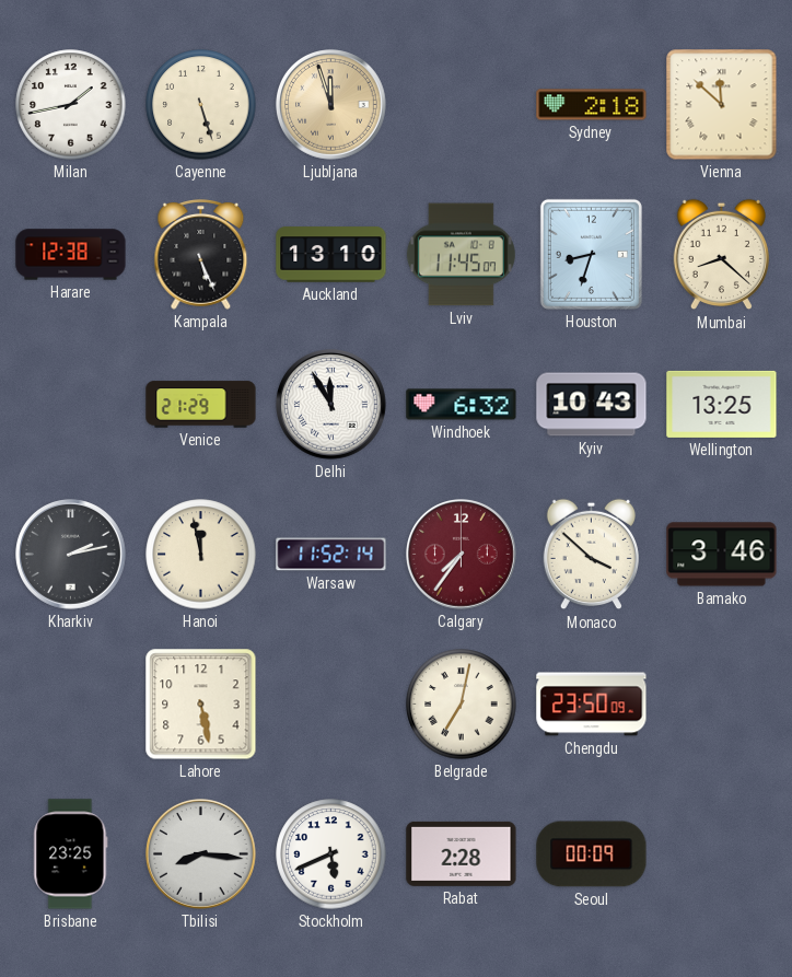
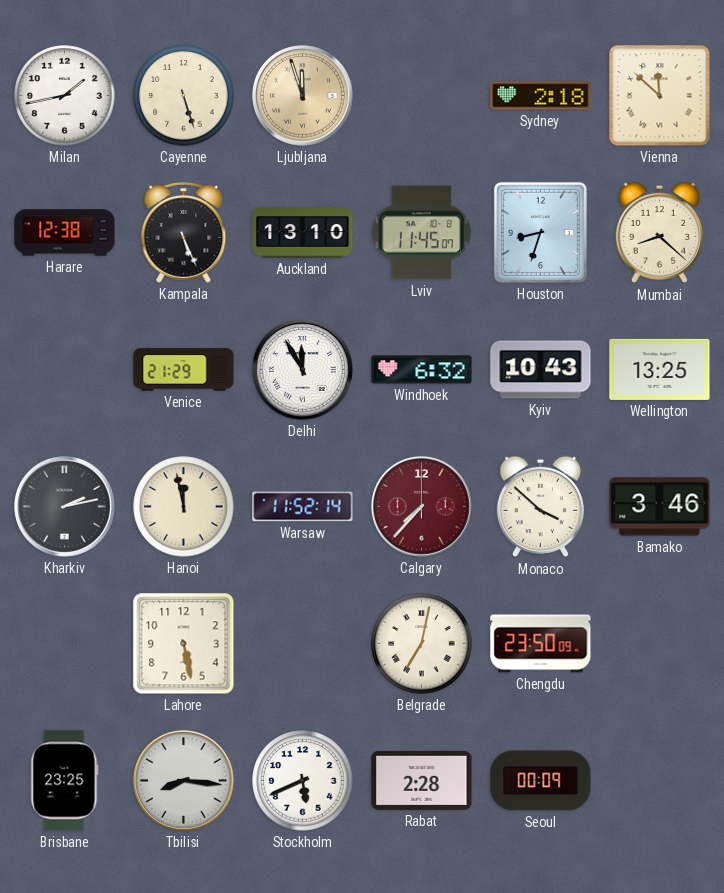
Calgary: 7:36 -> 7:37
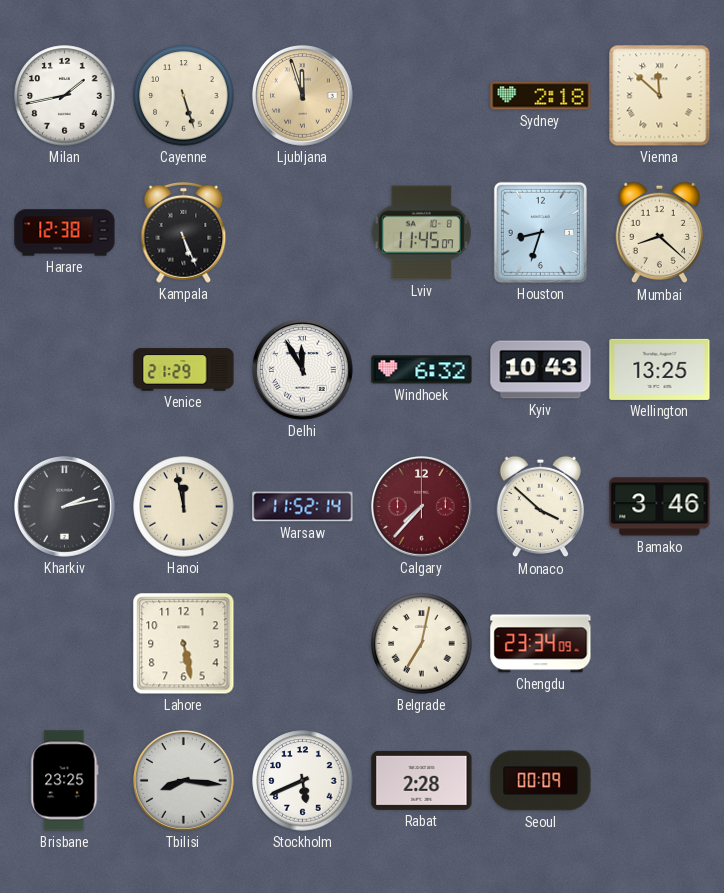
Auckland: 13:10 -> none
Chengdu: 23:50 -> 23:34
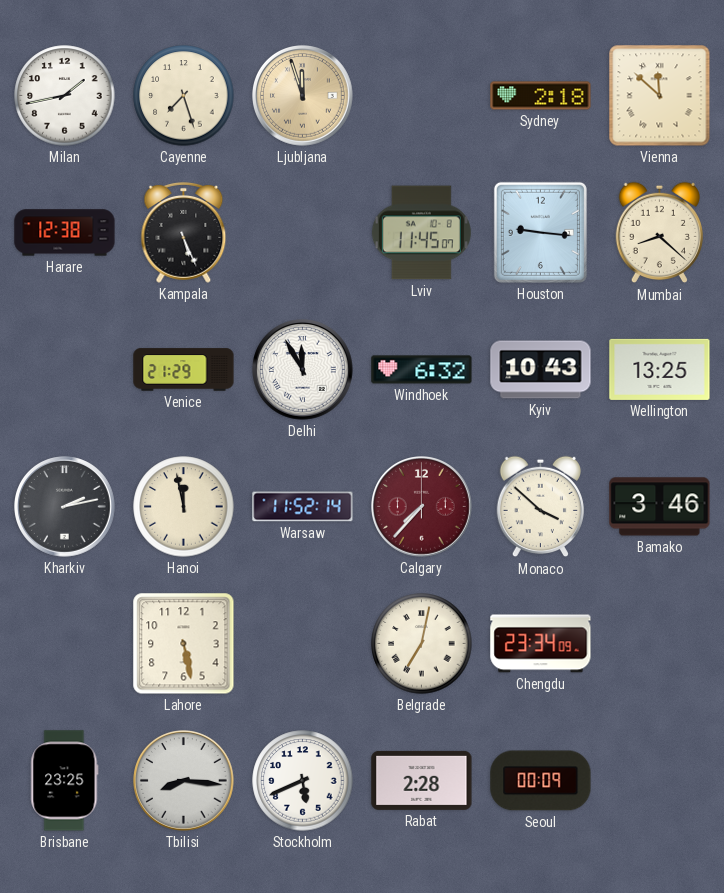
Cayenne: 5:27 -> 7:27
Houston: 8:33 -> 9:16
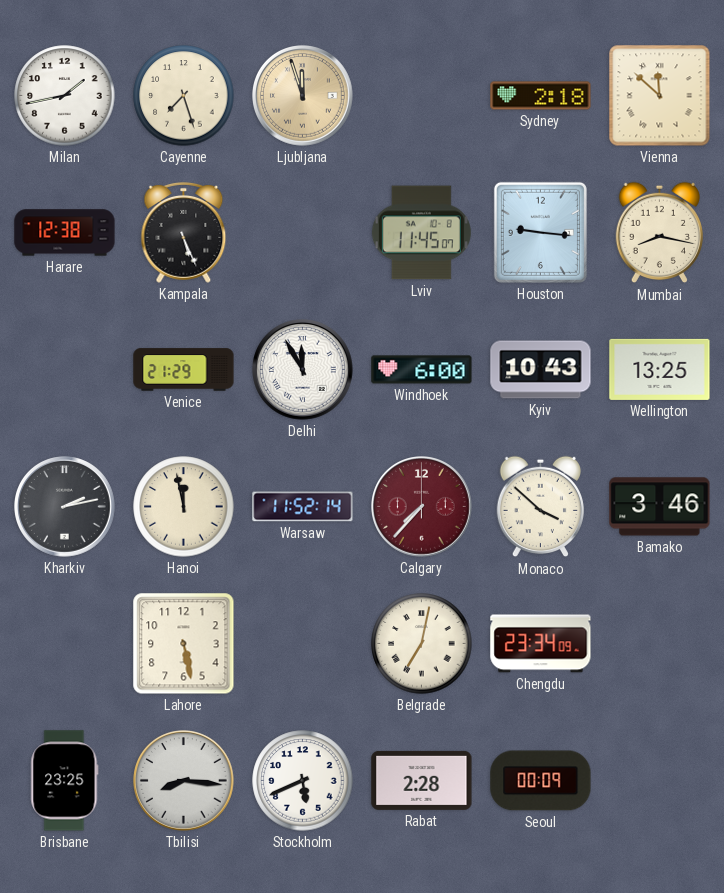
Mumbai: 8:22 -> 8:17
Windhoek: 6:32 -> 6:00
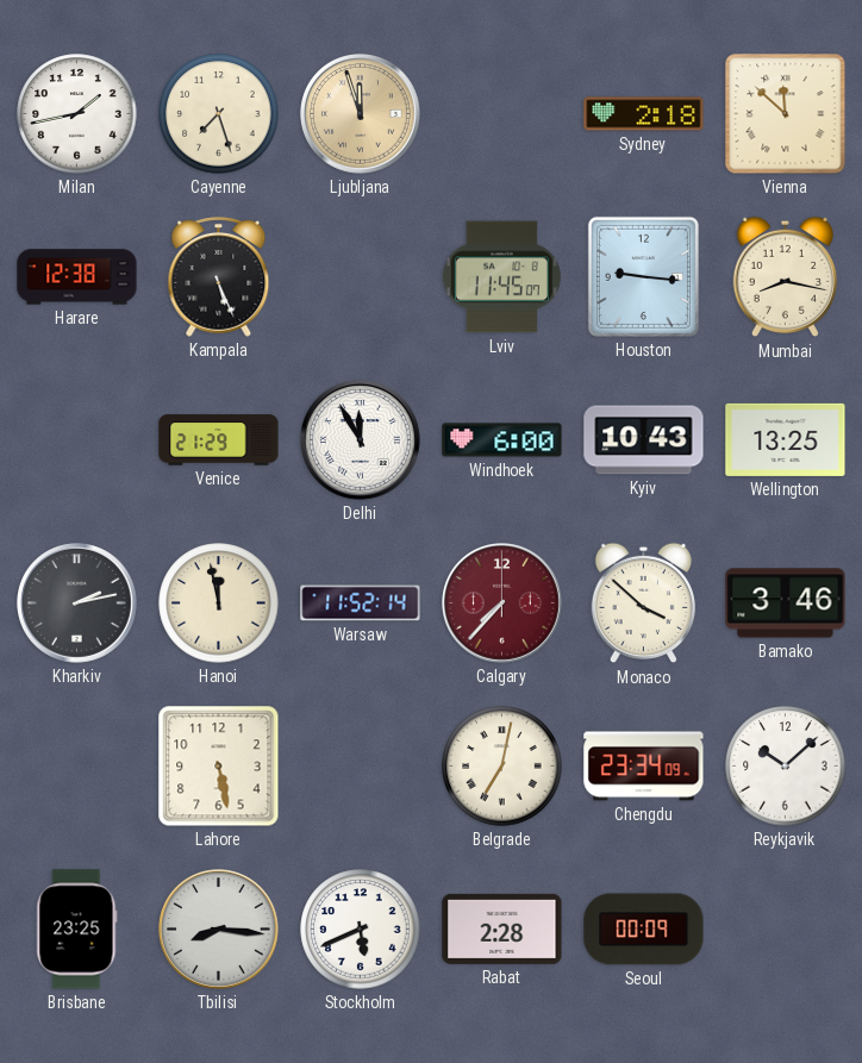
Reykjavik: none -> 10:08
